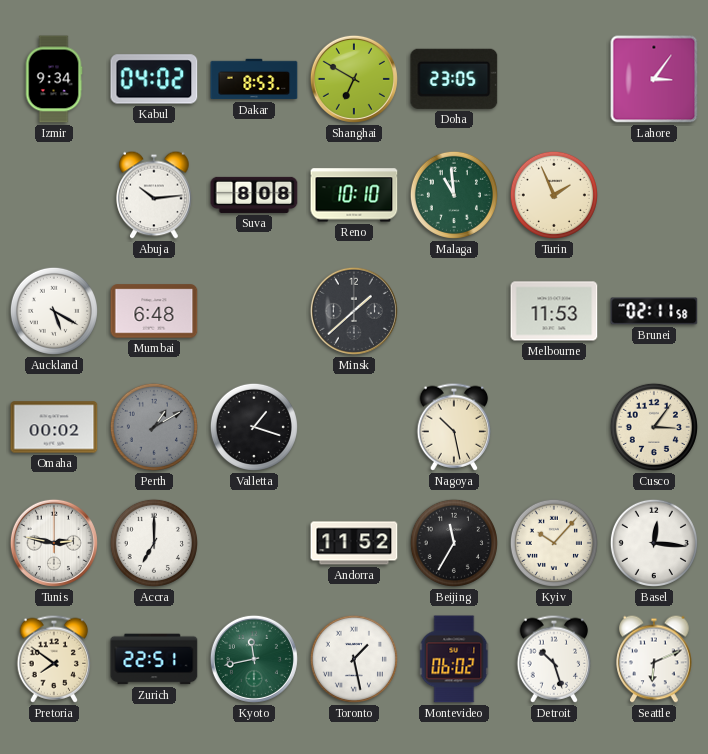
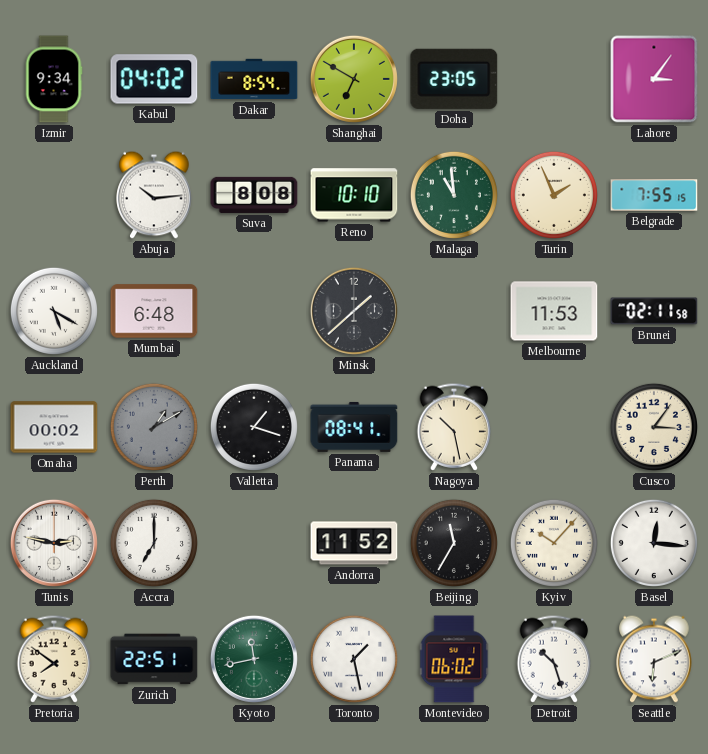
Dakar: 8:53 -> 8:54
Belgrade: none -> 7:55
Panama: none -> 08:41
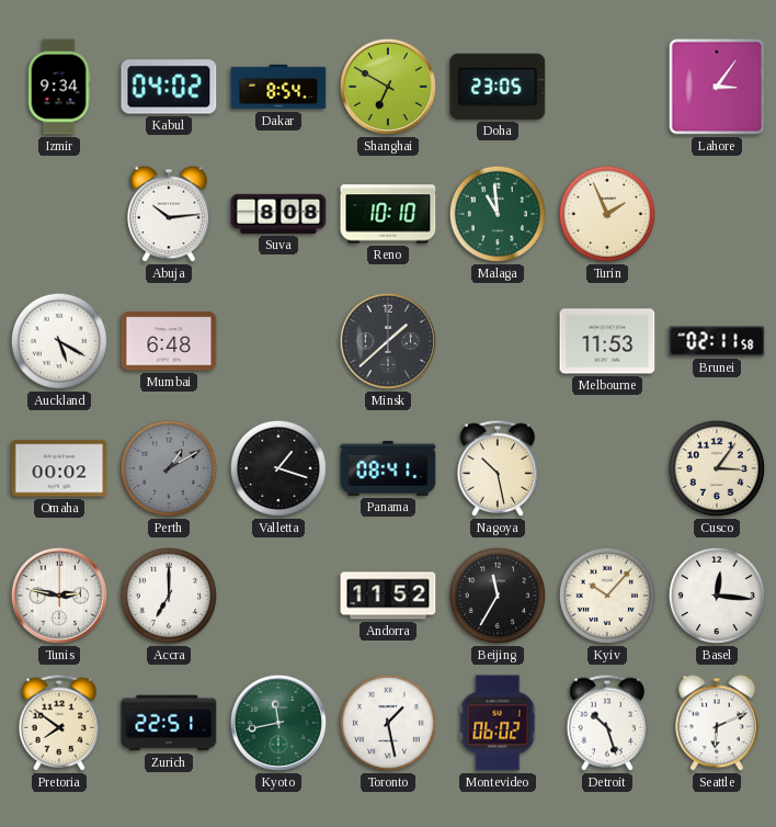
Belgrade: 7:55 -> none
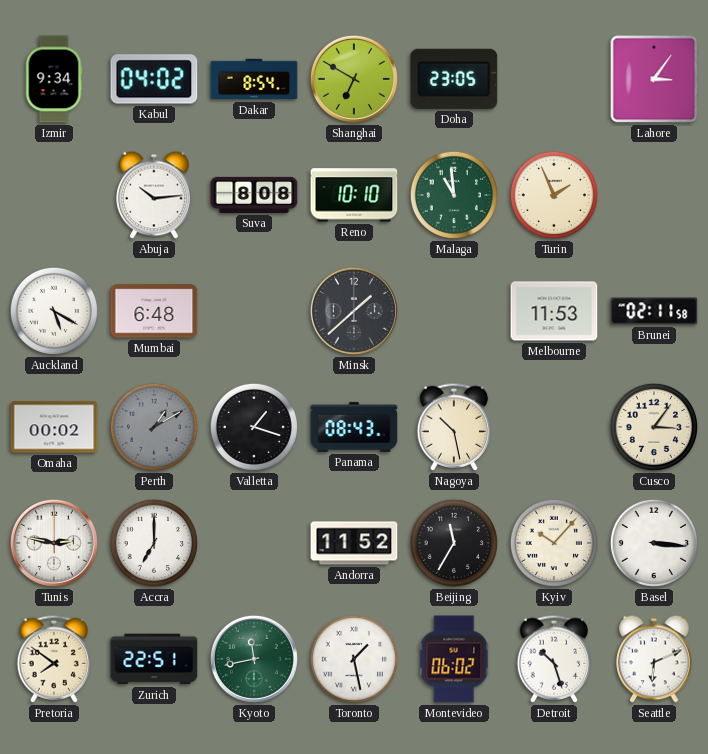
Panama: 08:41 -> 08:43
Basel: 12:16 -> 3:16
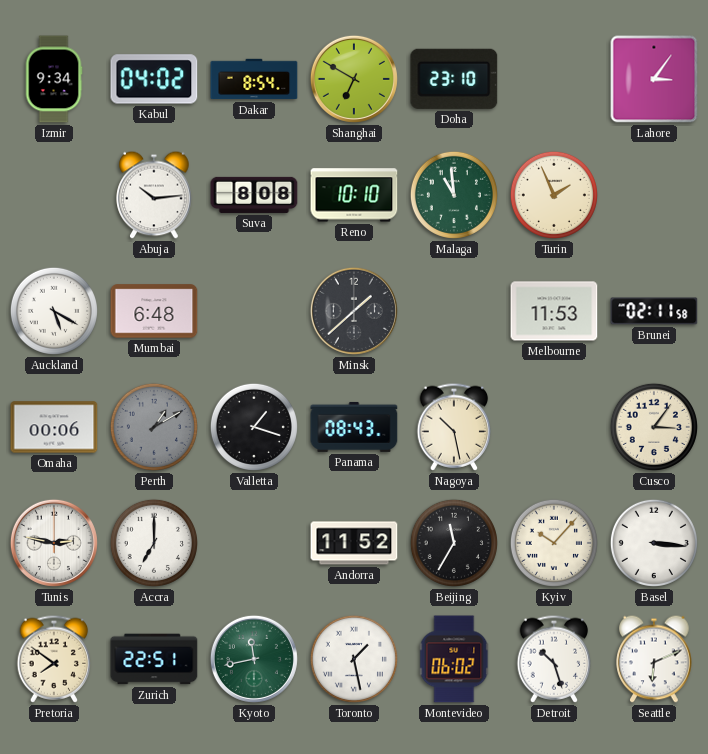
Doha: 23:05 -> 23:10
Omaha: 00:02 -> 00:06
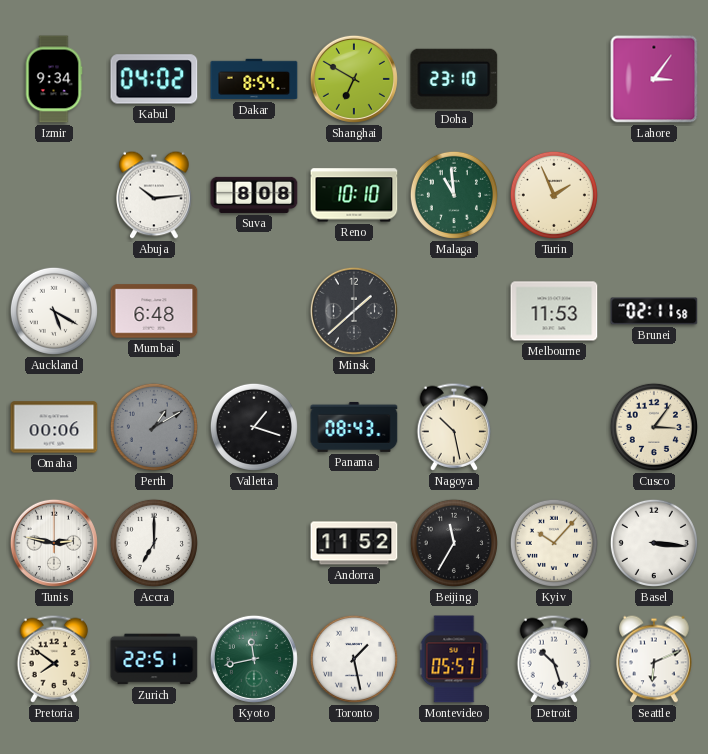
Montevideo: 06:02 -> 05:57
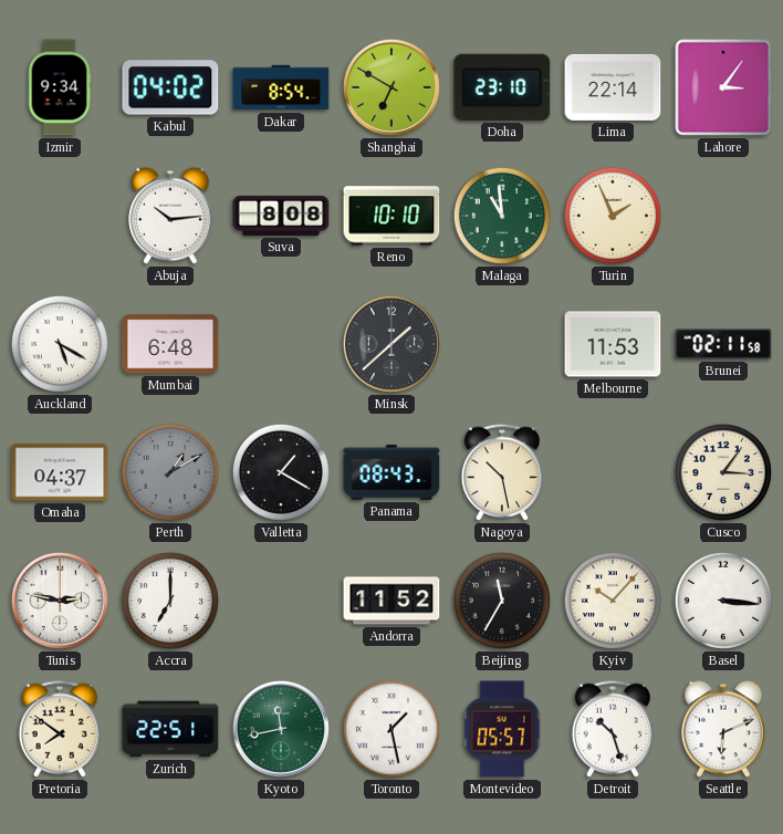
Lima: none -> 22:14
Omaha: 00:06 -> 04:37
Valletta: 1:18 -> 1:20
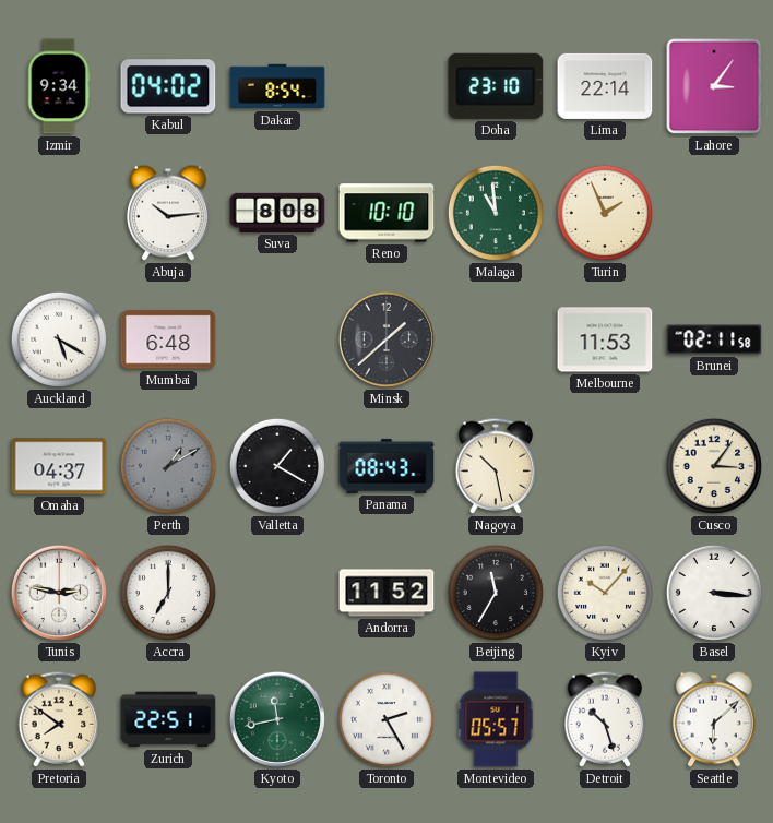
Shanghai: 6:50 -> none
Toronto: 1:28 -> 2:25
Seattle: 6:11 -> 6:08
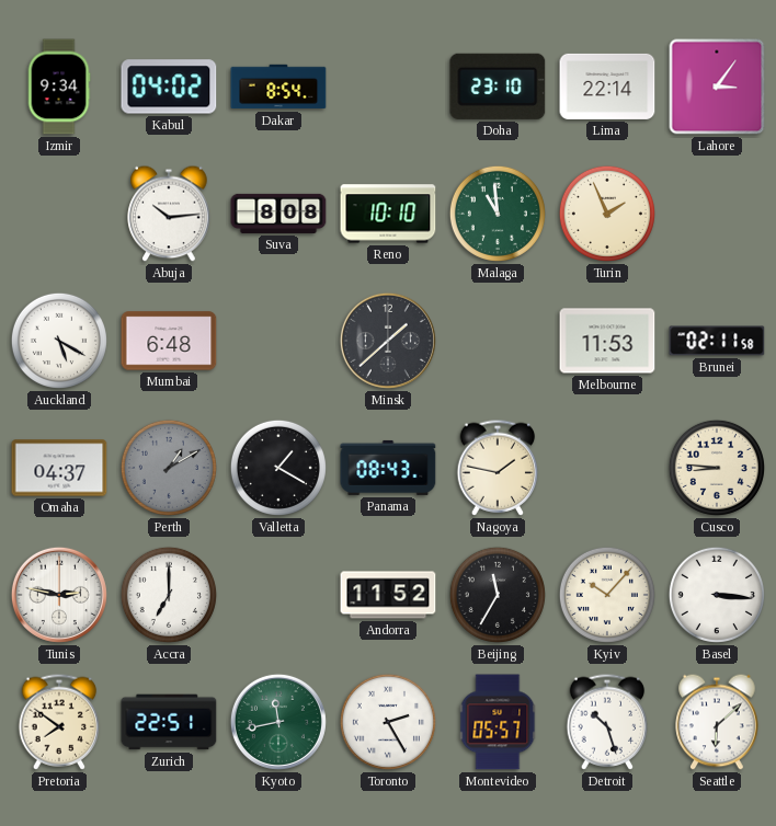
Nagoya: 10:28 -> 1:47
Cusco: 3:06 -> 8:46
